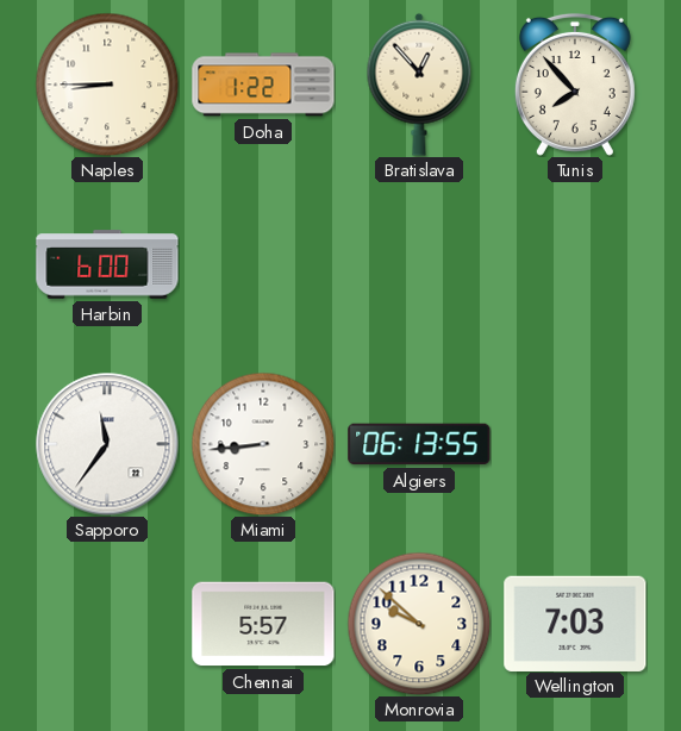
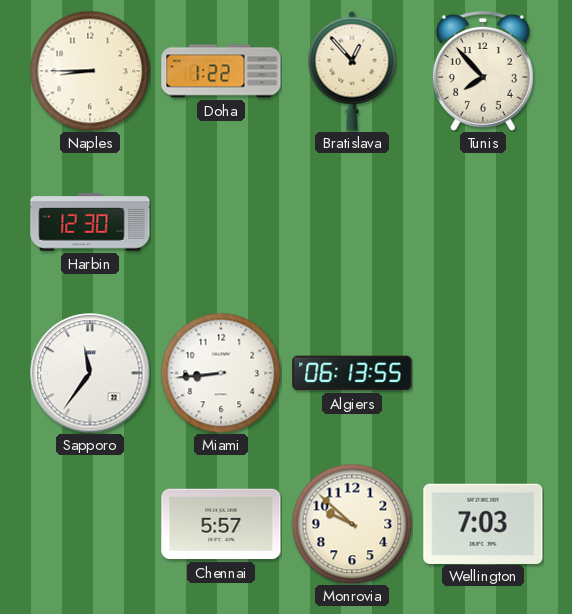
Harbin: 6:00 -> 12:30
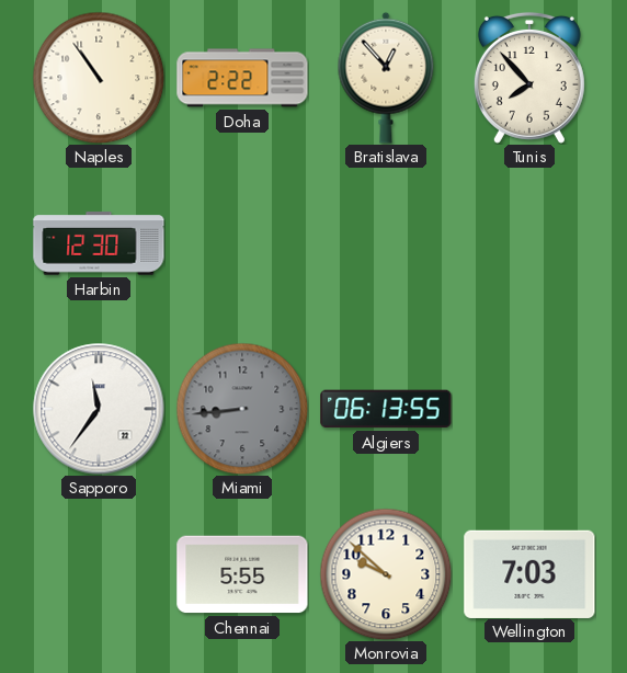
Naples: 8:45 -> 10:54
Doha: 1:22 -> 2:22
Miami dial: white -> grey
Chennai: 5:57 -> 5:55
